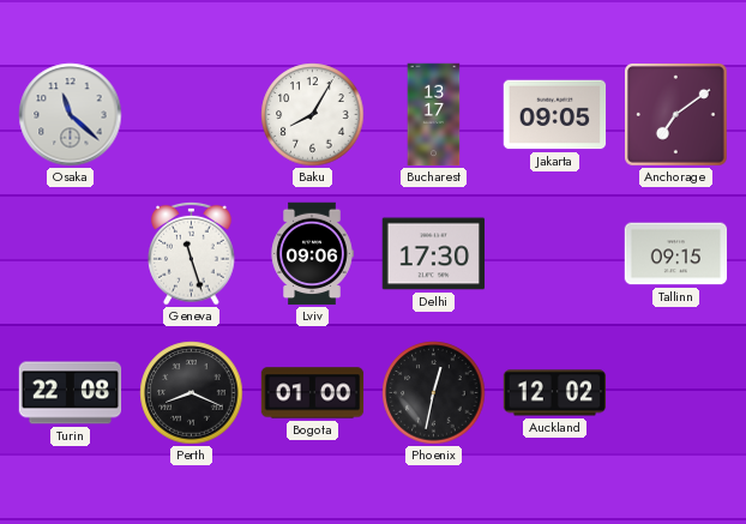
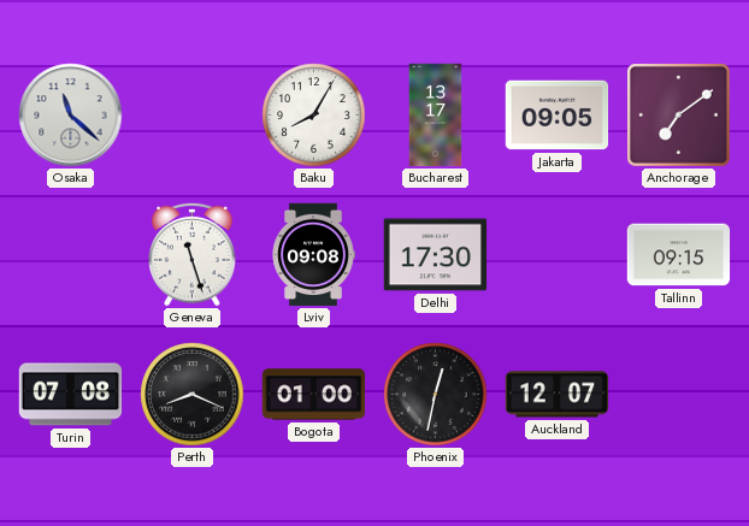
Lviv: 09:06 -> 09:08
Turin: 22:08 -> 07:08
Auckland: 12:02 -> 12:07
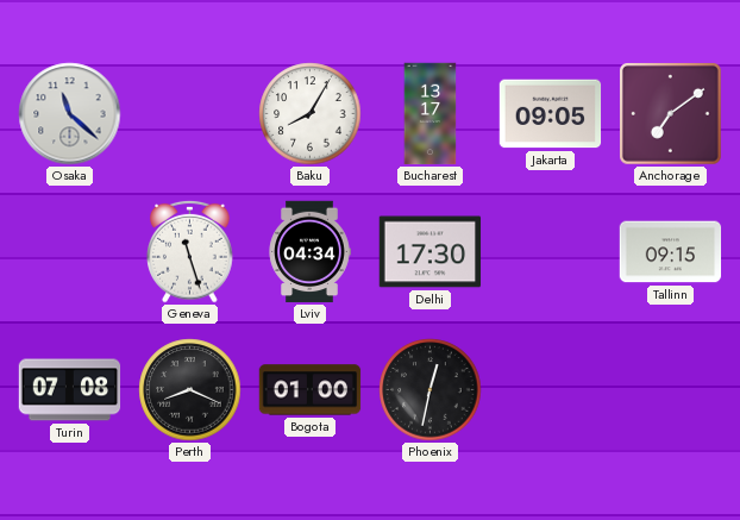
Lviv: 09:08 -> 04:34
Auckland: 12:07 -> none
